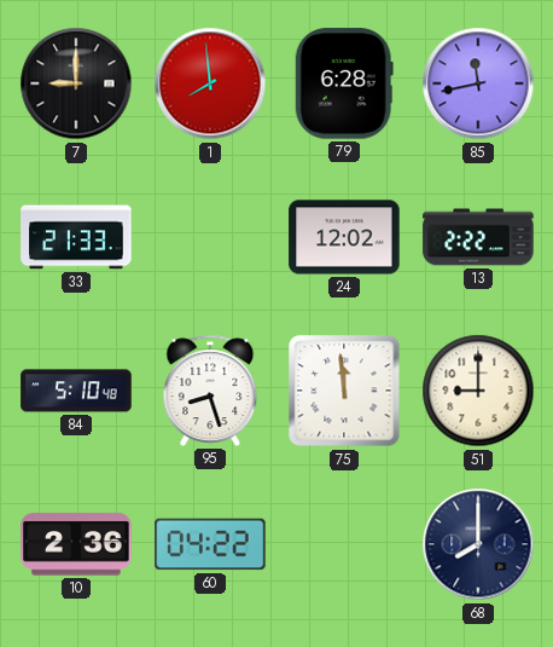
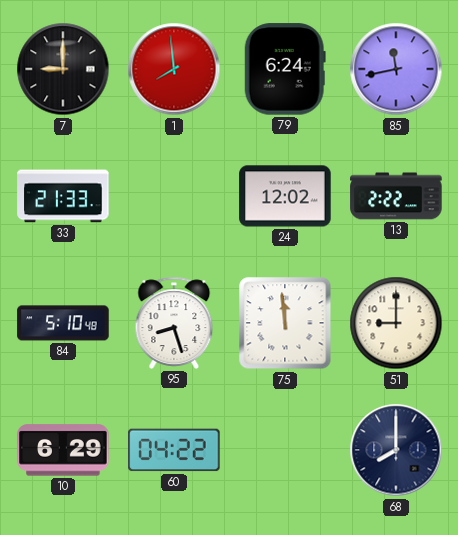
79: 6:28 -> 6:24
10: 2:36 -> 6:29
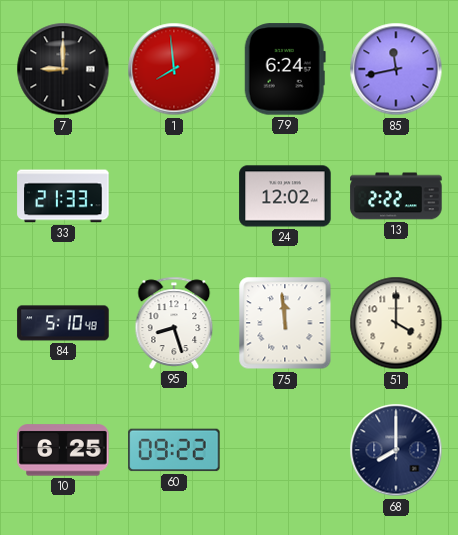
51: 9:00 -> 4:00
10: 6:29 -> 6:25
60: 04:22 -> 09:22
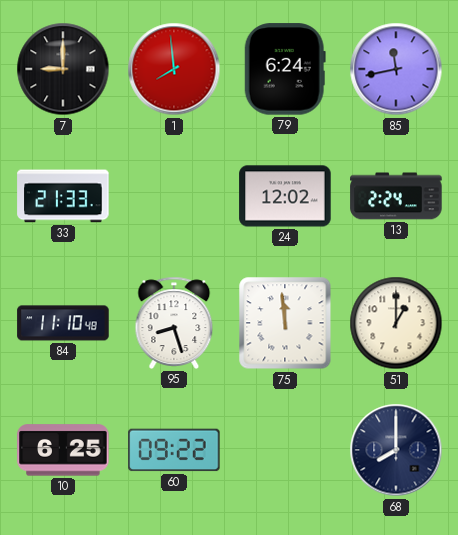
13: 2:22 -> 2:24
84: 5:10 -> 11:10
51: 4:00 -> 1:00
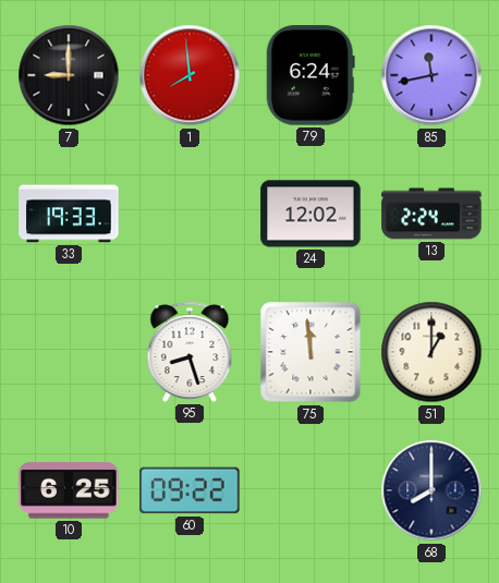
33: 21:33 -> 19:33
84: 11:10 -> none
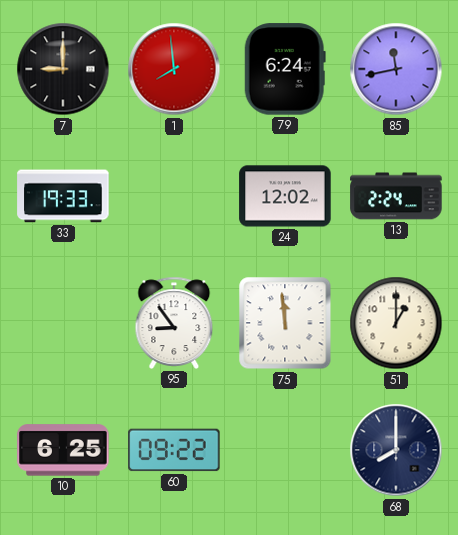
95: 8:27 -> 8:54
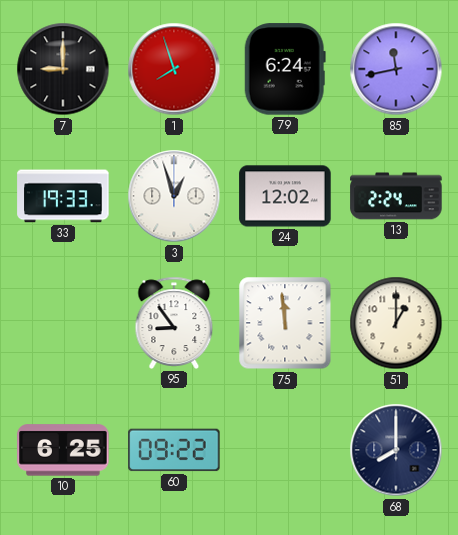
1: 7:59 -> 7:57
3: none -> 12:57
